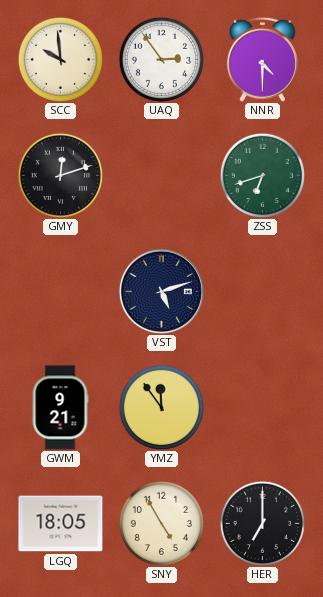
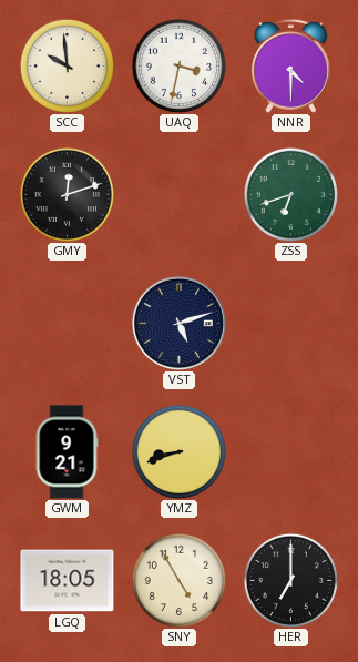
UAQ: 2:54 -> 3:32
YMZ: 11:54 -> 8:42
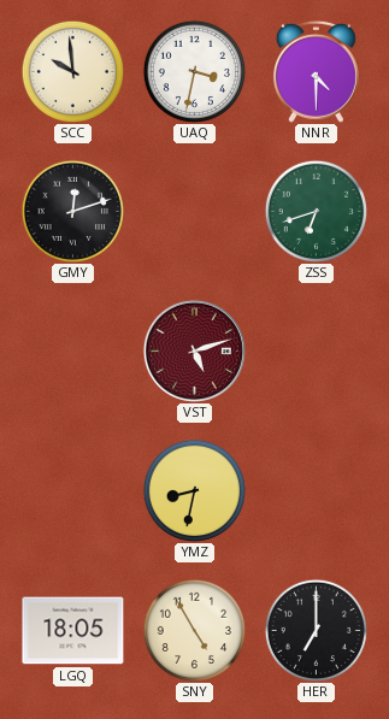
VST dial: navy -> burgundy
GWM: 9:21 -> none
YMZ: 8:42 -> 8:32
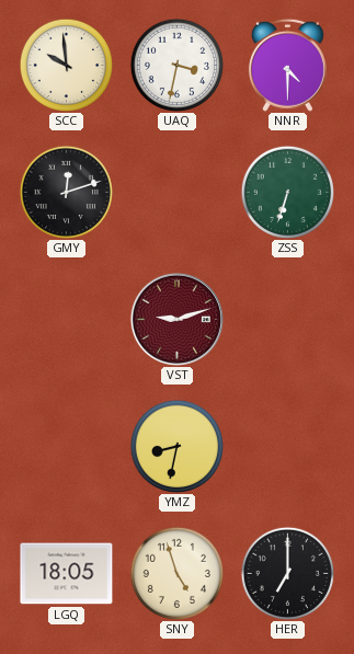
ZSS: 6:42 -> 6:33
VST: 5:12 -> 9:12
SNY: 4:55 -> 4:57
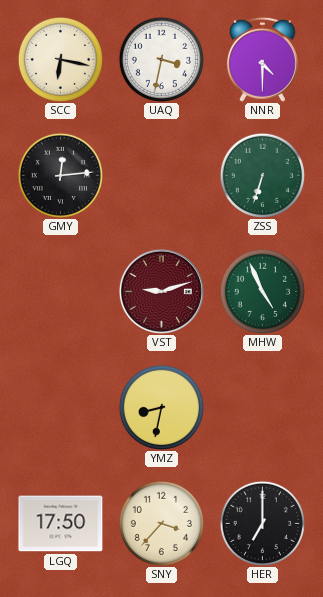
SCC: 9:59 -> 6:17
GMY: 12:12 -> 12:14
MHW: none -> 4:56
LGQ: 18:05 -> 17:50
SNY: 4:57 -> 3:37
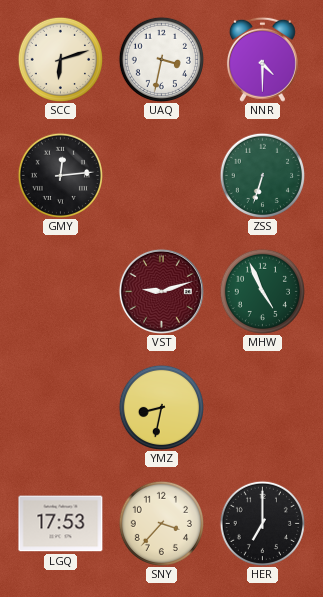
SCC: 6:17 -> 6:12
LGQ: 17:50 -> 17:53
